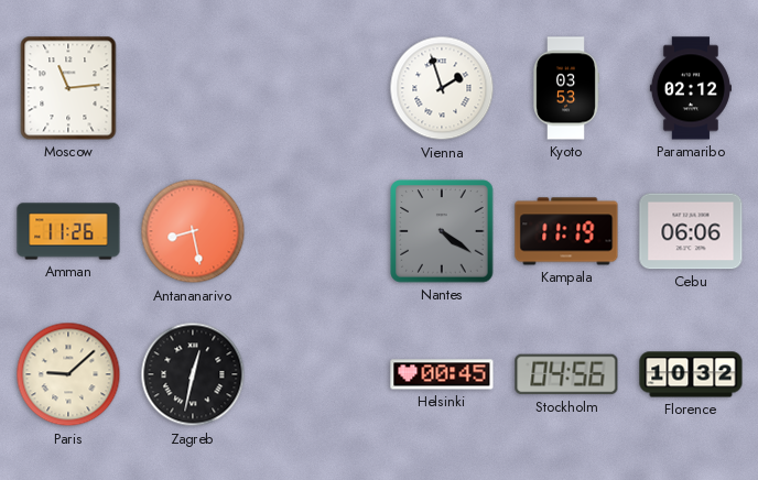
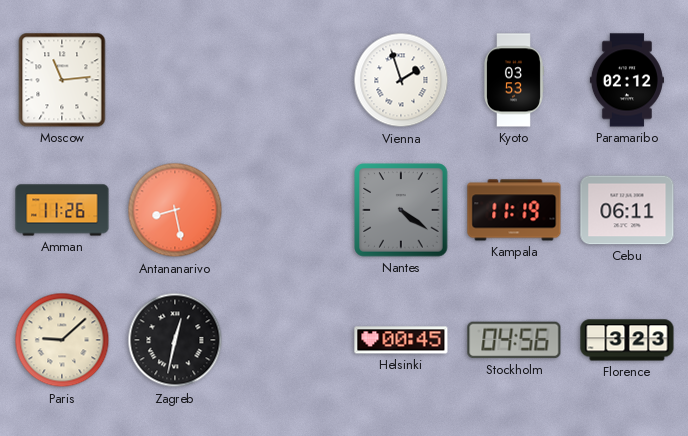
Cebu: 06:06 -> 06:11
Florence: 10:32 -> 3:23
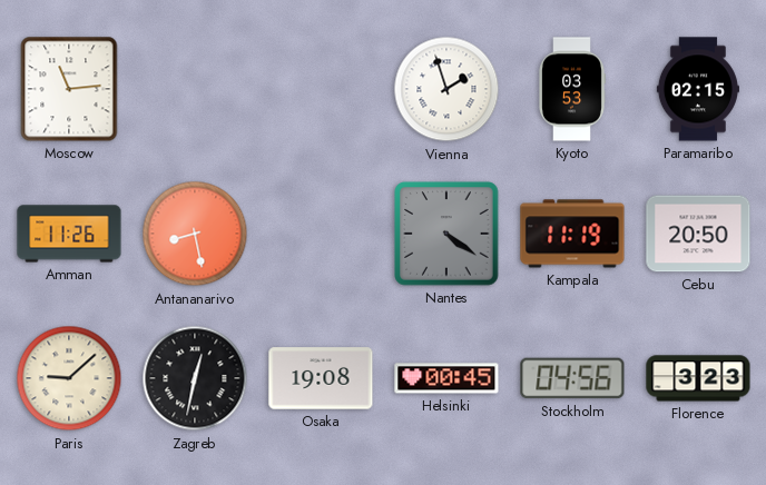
Paramaribo: 02:12 -> 02:15
Cebu: 06:11 -> 20:50
Osaka: none -> 19:08
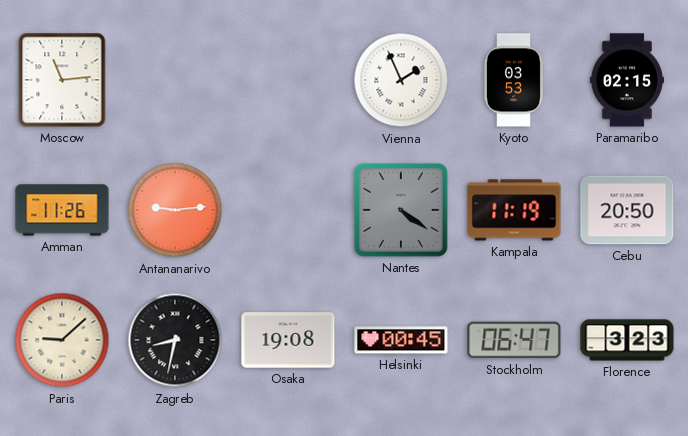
Vienna: 1:57 -> 1:56
Antananarivo: 8:28 -> 9:14
Zagreb: 12:32 -> 8:32
Stockholm: 04:56 -> 06:47
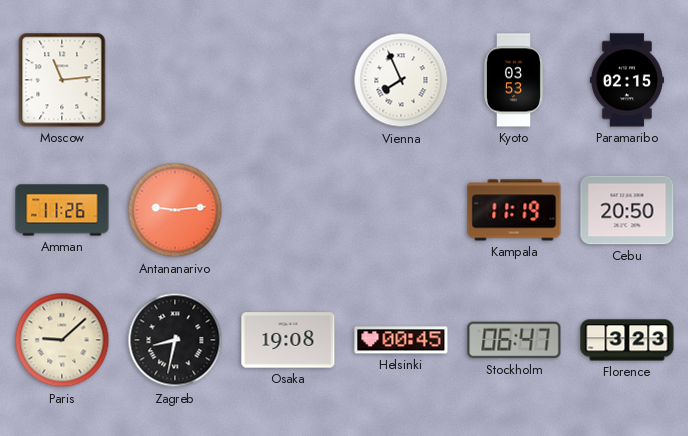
Vienna: 1:56 -> 7:56
Nantes: 4:21 -> none
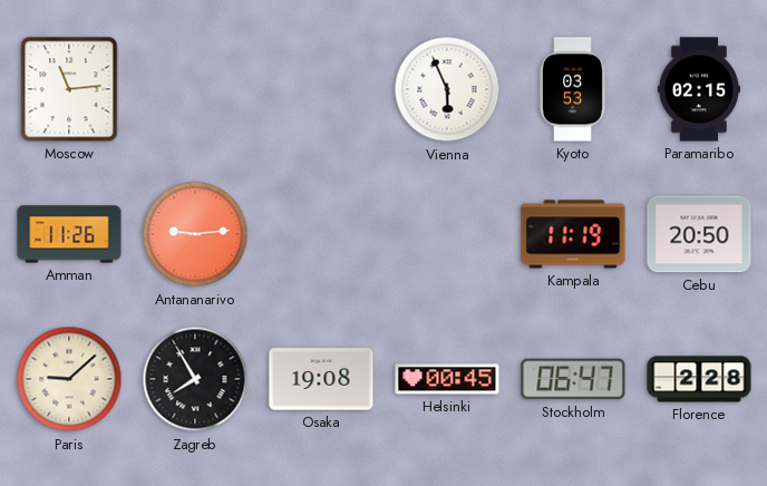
Vienna: 7:56 -> 5:56
Zagreb: 8:32 -> 7:55
Florence: 3:23 -> 2:28
